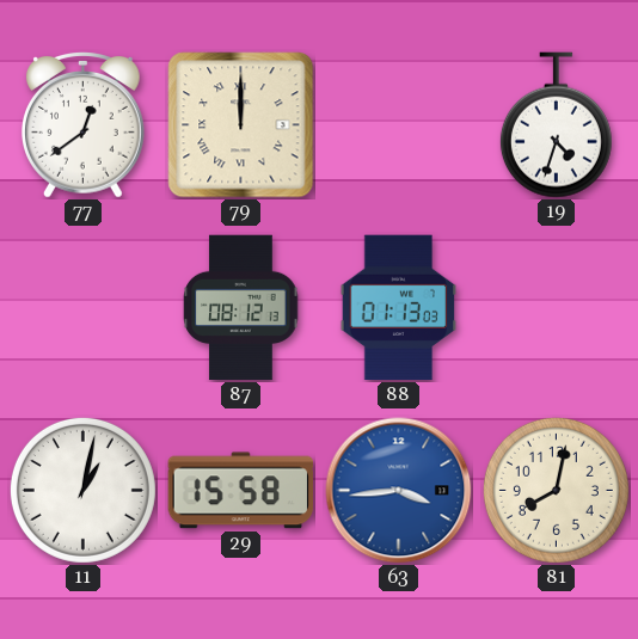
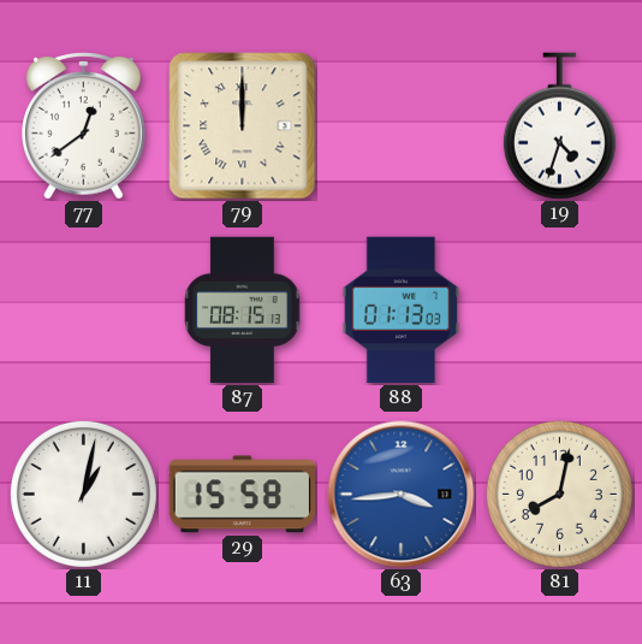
87: 08:12 -> 08:15
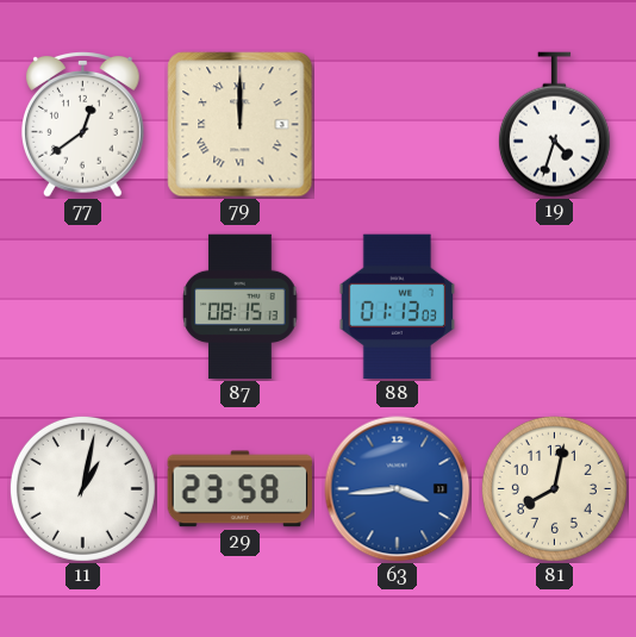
29: 15:58 -> 23:58
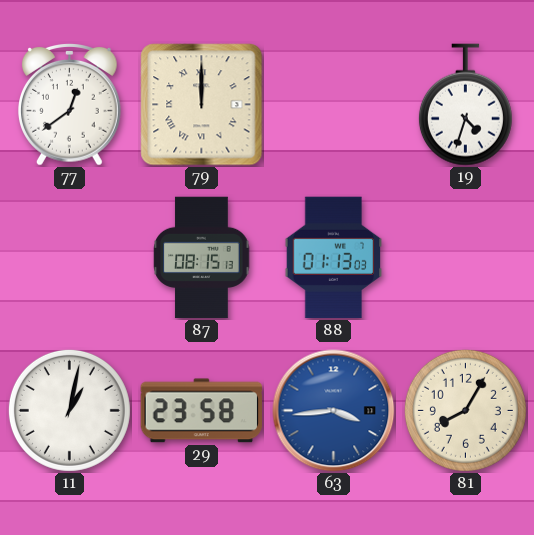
81: 8:02 -> 8:05
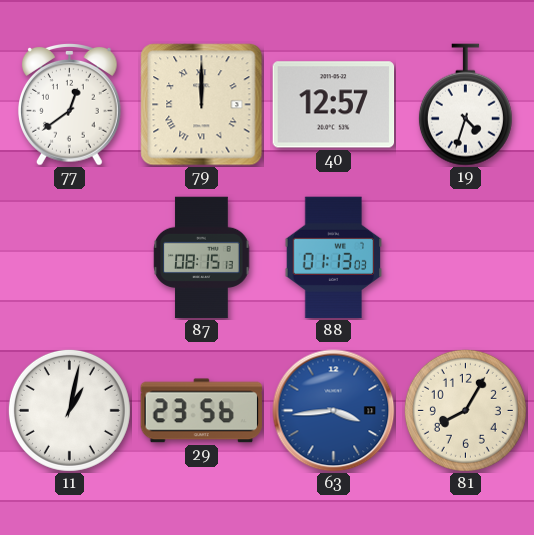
40: none -> 12:57
29: 23:58 -> 23:56
